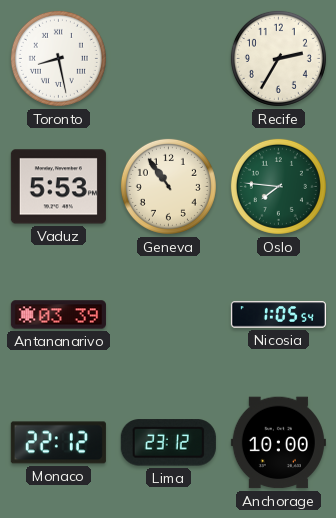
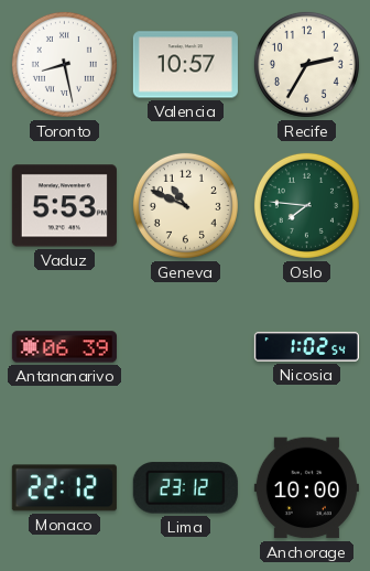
Valencia: none -> 10:57
Geneva: 10:54 -> 10:49
Antananarivo: 03:39 -> 06:39
Nicosia: 1:05 -> 1:02
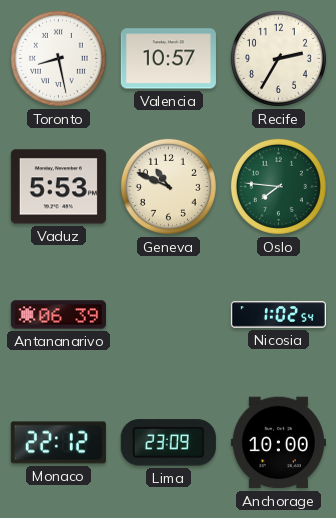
Lima: 23:12 -> 23:09
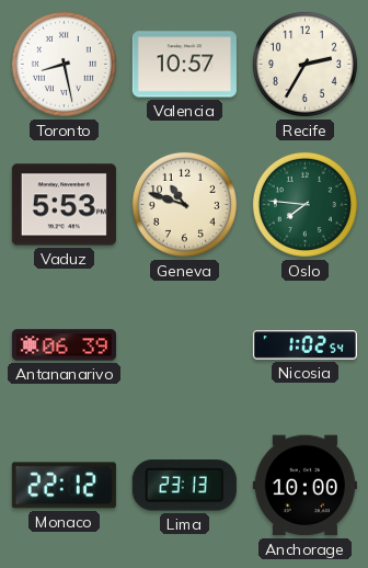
Geneva: 10:49 -> 10:48
Lima: 23:09 -> 23:13
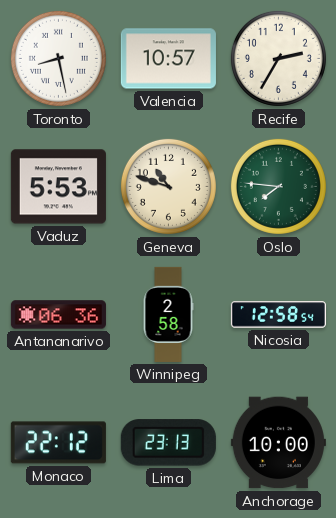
Antananarivo: 06:39 -> 06:36
Winnipeg: none -> 2:58
Nicosia: 1:02 -> 12:58
